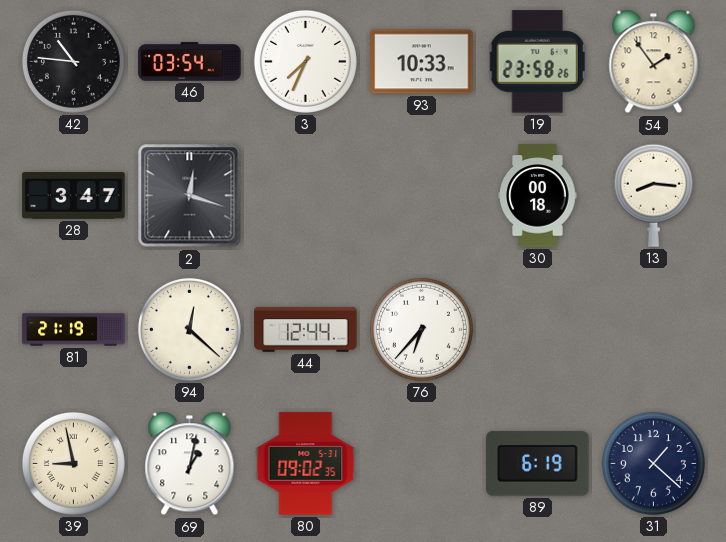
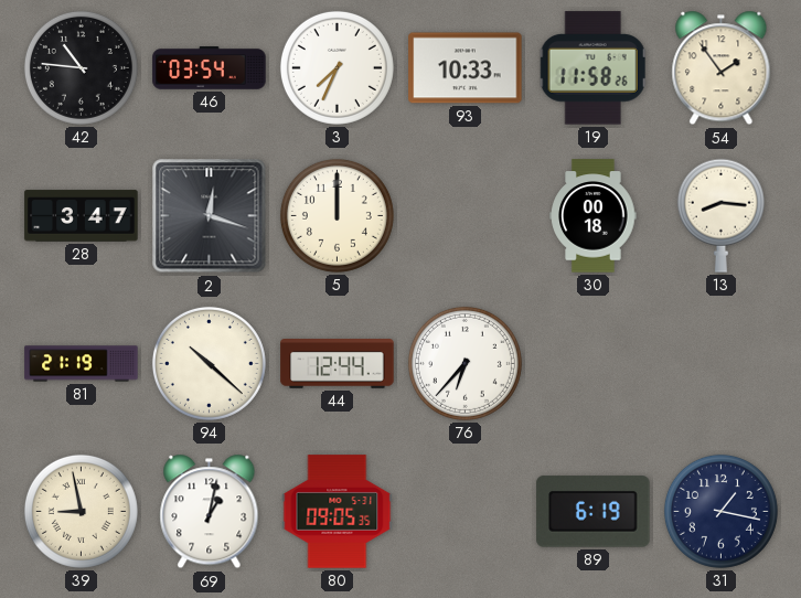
19: 23:58 -> 11:58
5: none -> 12:00
94: 12:22 -> 10:22
80: 09:02 -> 09:05
31: 1:22 -> 1:17
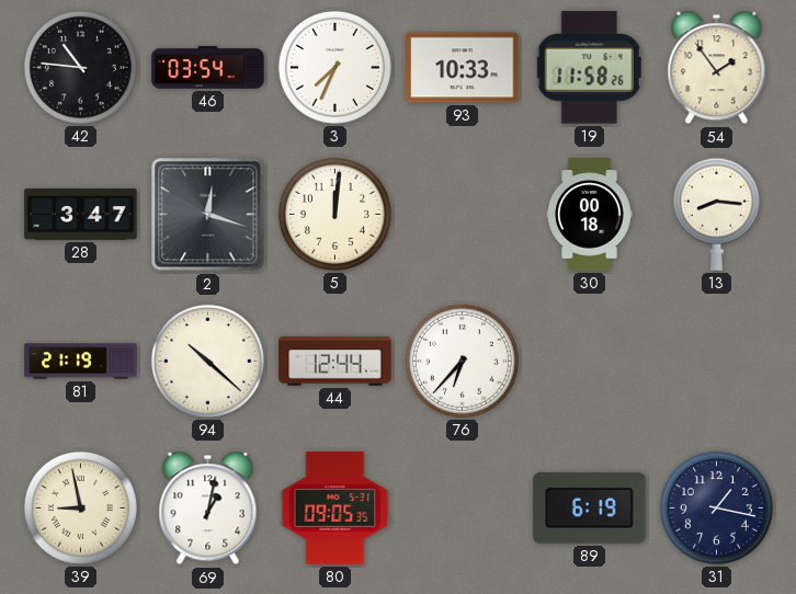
5: 12:00 -> 12:01
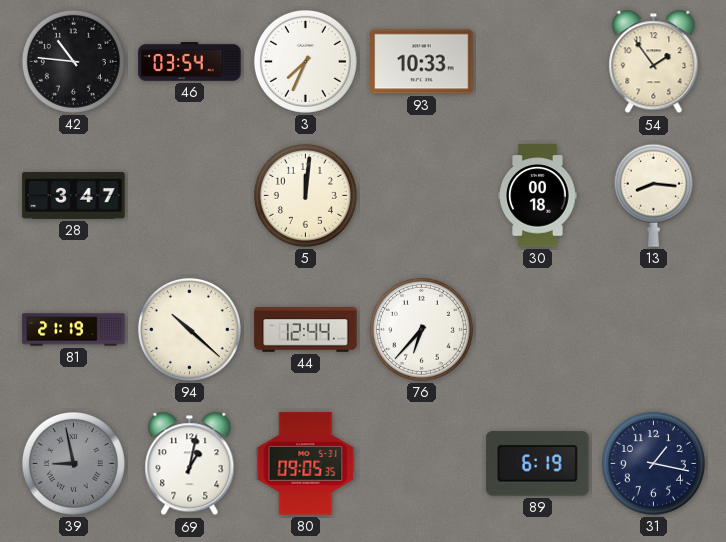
19: 11:58 -> none
2: 12:18 -> none
39 dial: cream -> grey
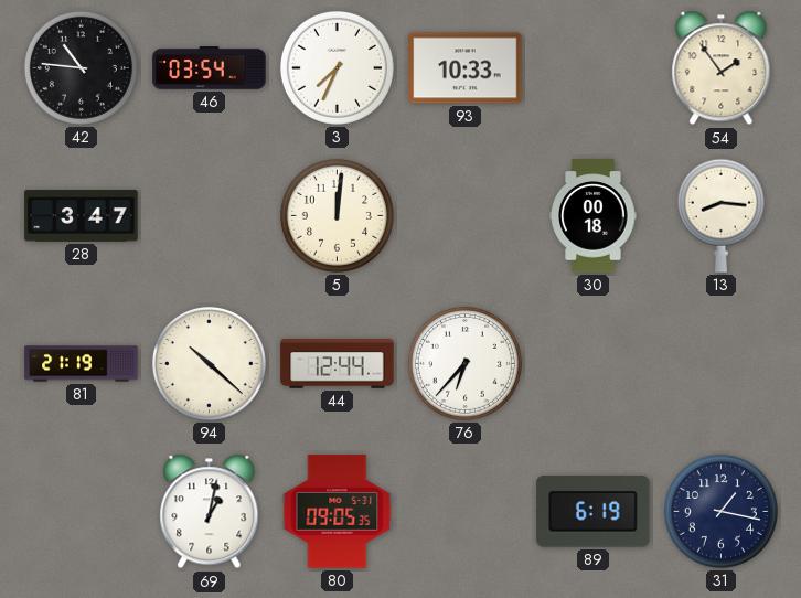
39: 8:58 -> none
